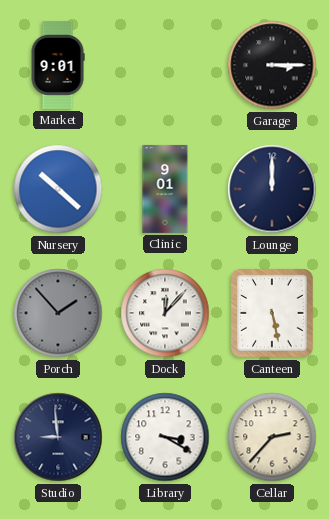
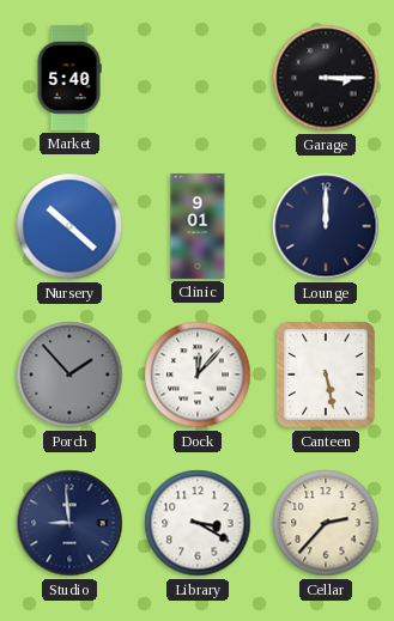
Market: 9:01 -> 5:40
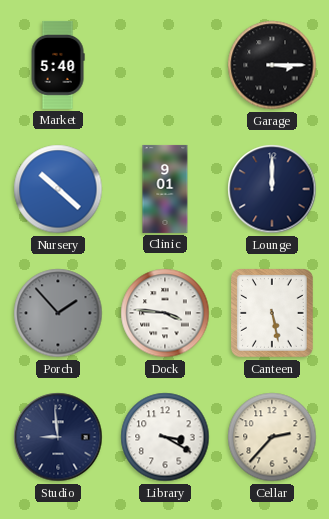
Dock: 12:07 -> 3:46
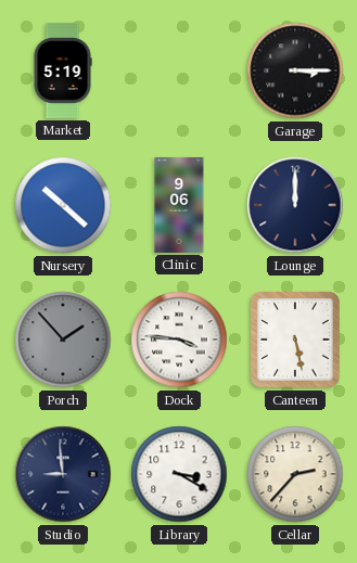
Market: 5:40 -> 5:19
Clinic: 9:01 -> 9:06
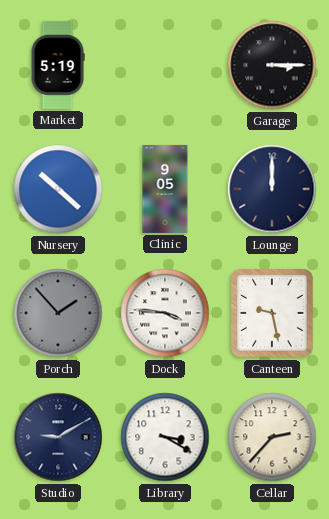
Clinic: 9:06 -> 9:05
Canteen: 5:28 -> 9:28
Studio: 8:59 -> 9:10
